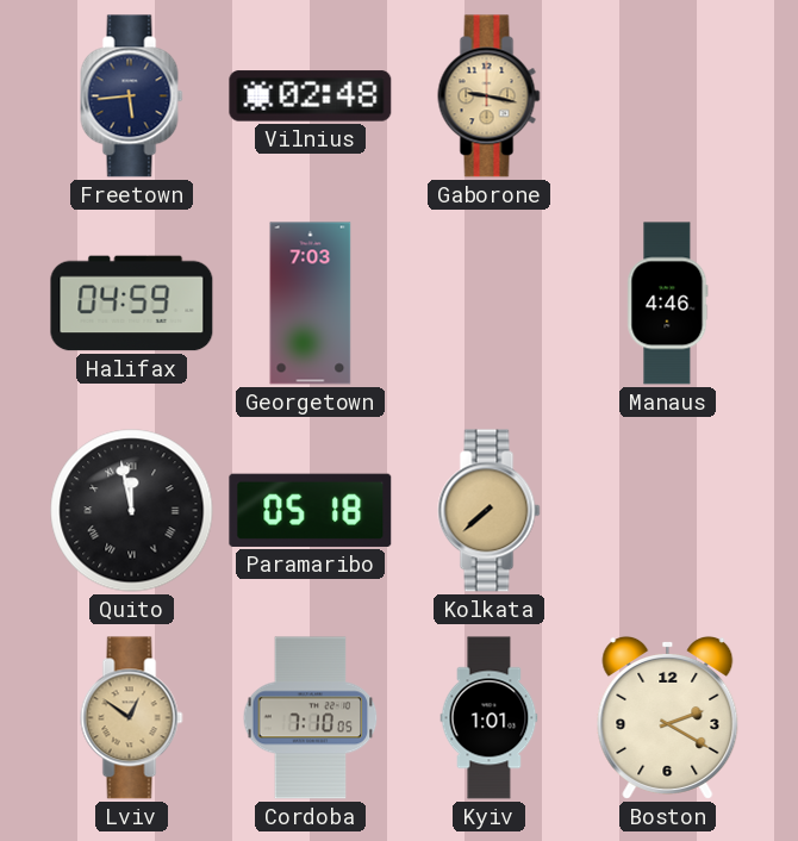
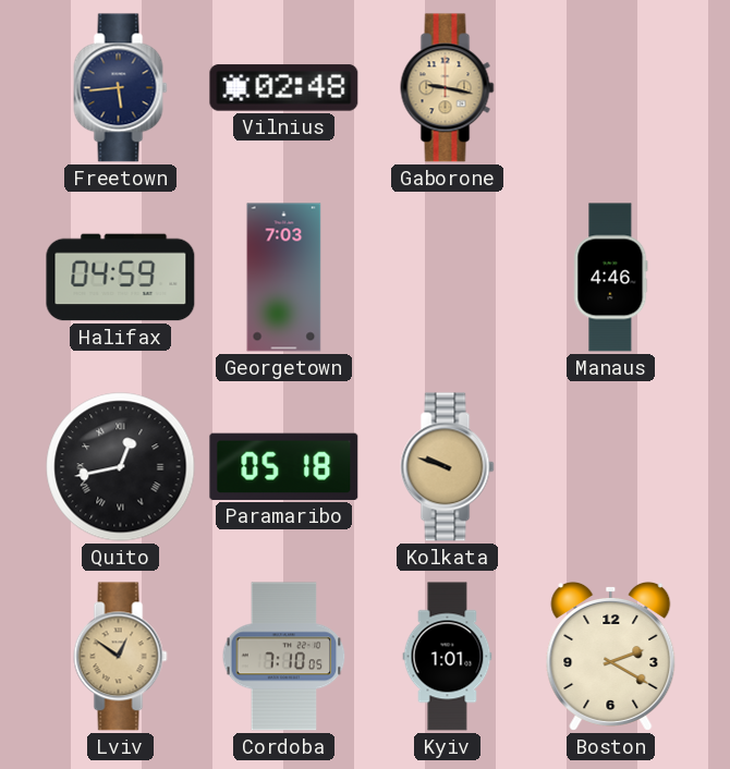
Quito: 11:58 -> 12:43
Kolkata: 7:38 -> 9:48
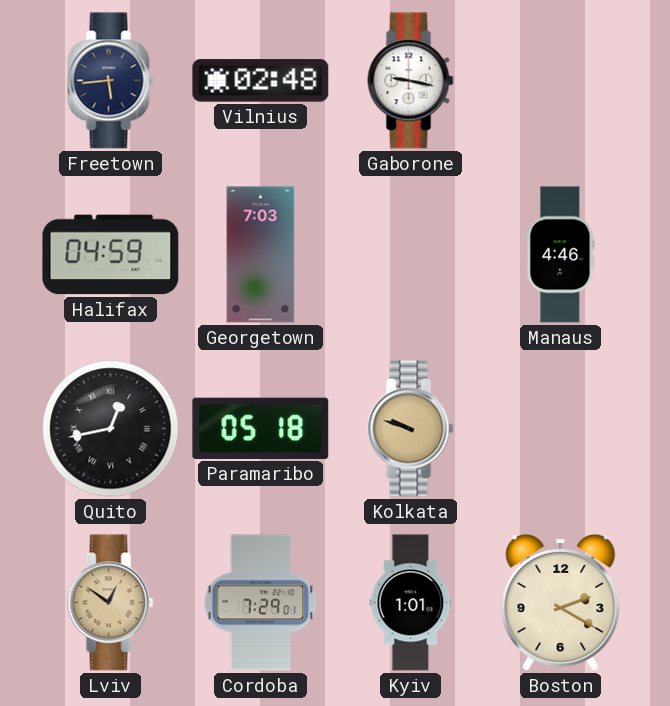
Gaborone dial: champagne -> white
Cordoba: 7:10 -> 7:29
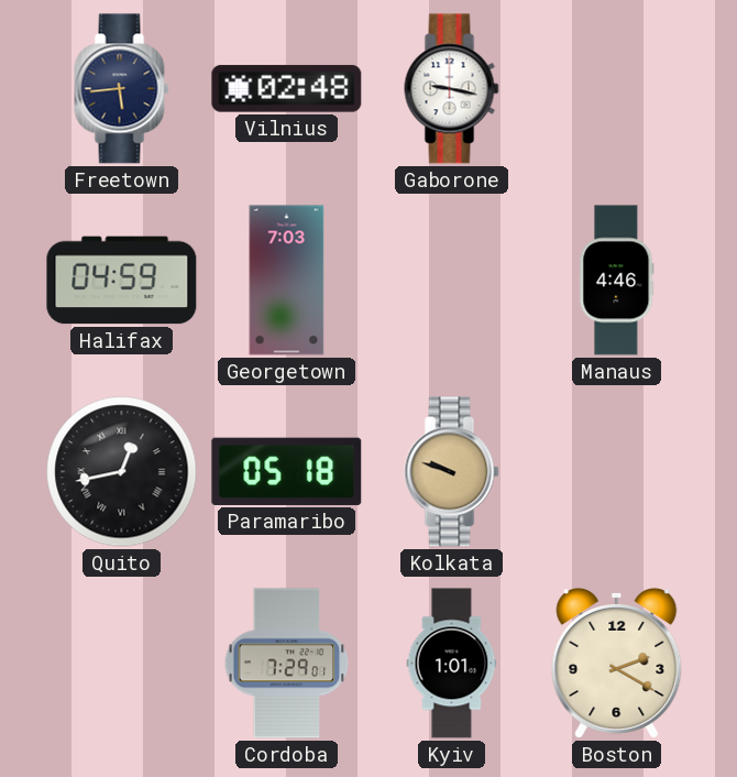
Lviv: 12:51 -> none
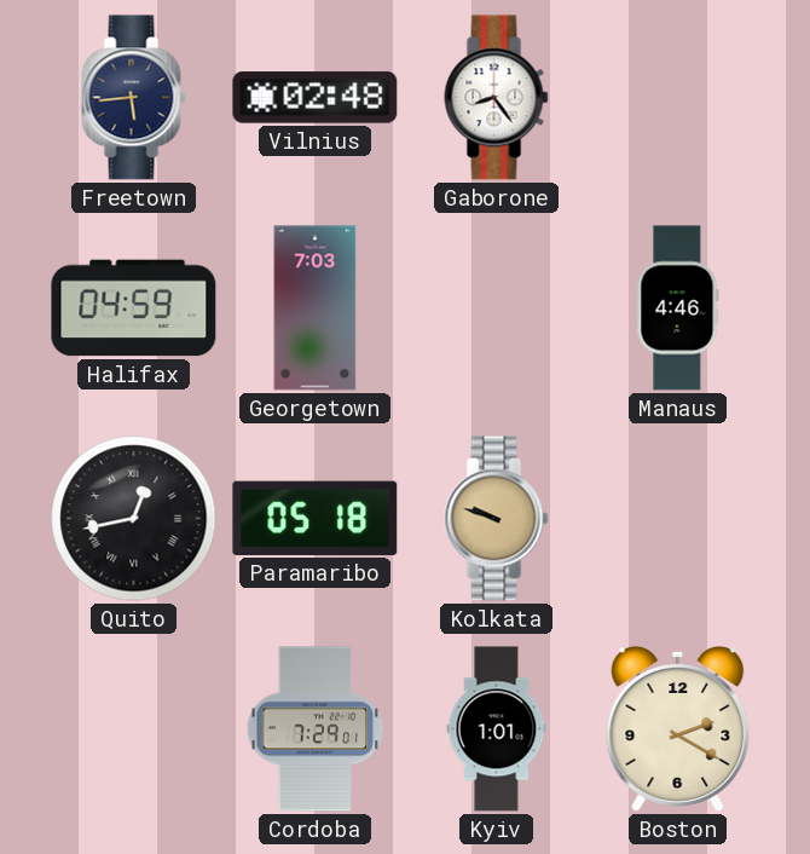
Gaborone: 9:17 -> 8:24
